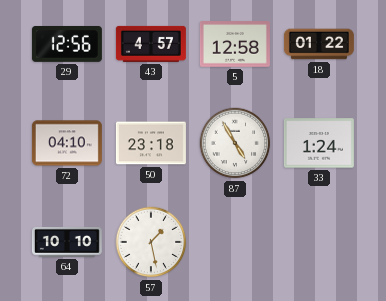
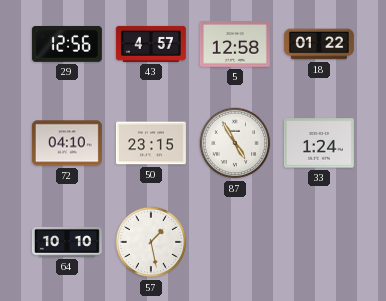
50: 23:18 -> 23:15
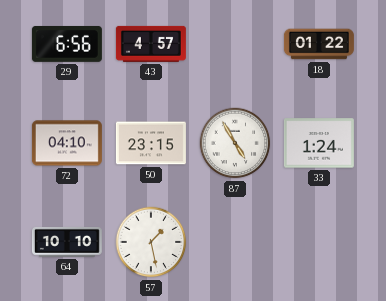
29: 12:56 -> 6:56
5: 12:58 -> none
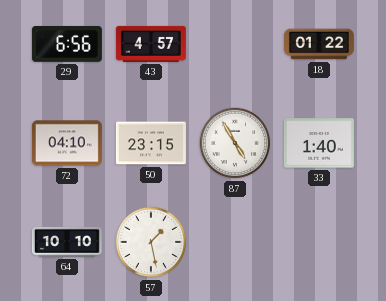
33: 1:24 -> 1:40
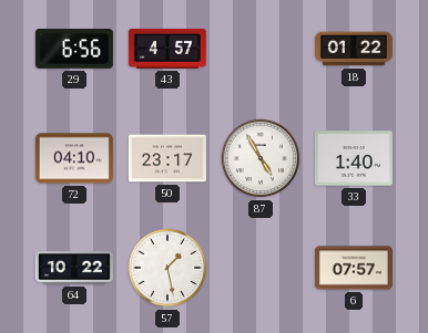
50: 23:15 -> 23:17
64: 10:10 -> 10:22
6: none -> 07:57
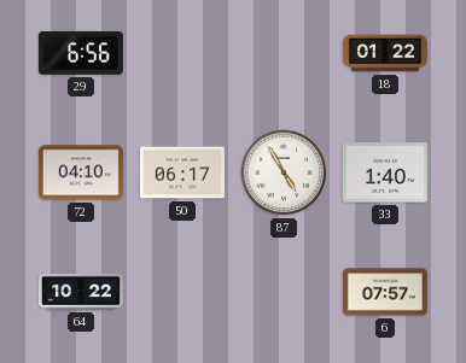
43: 4:57 -> none
50: 23:17 -> 06:17
57: 1:28 -> none
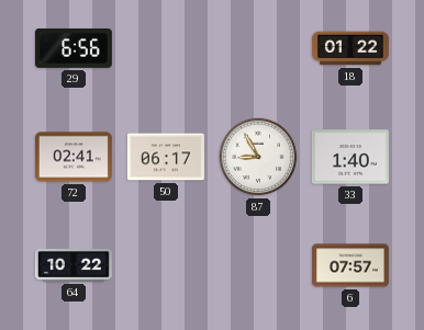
72: 04:10 -> 02:41
87: 4:55 -> 8:55
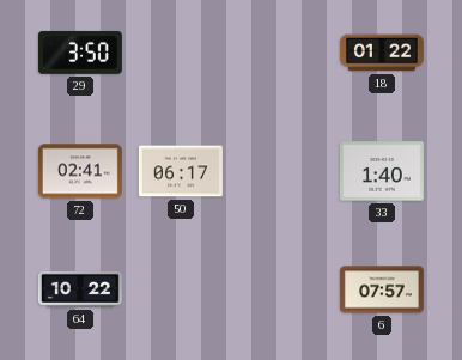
29: 6:56 -> 3:50
87: 8:55 -> none
